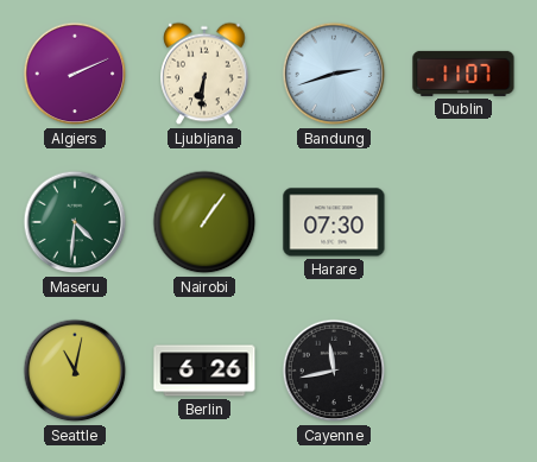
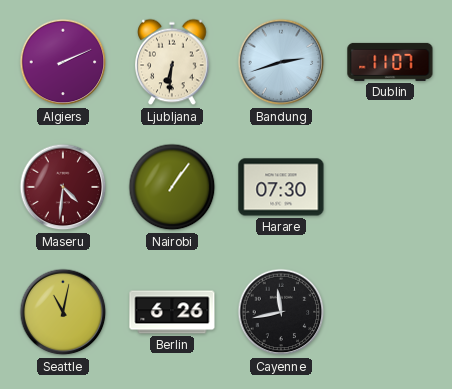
Maseru dial: green -> burgundy
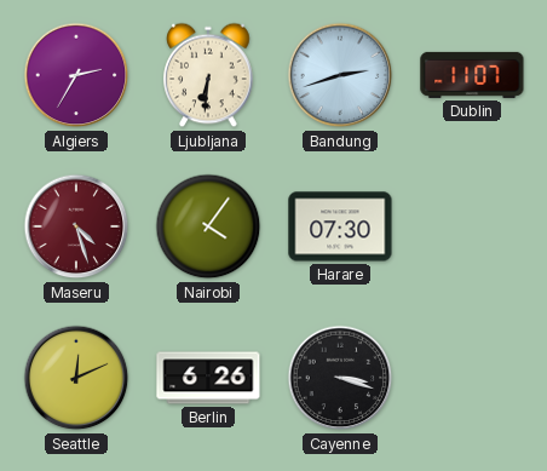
Algiers: 2:11 -> 2:35
Maseru: 4:31 -> 4:27
Nairobi: 1:06 -> 4:06
Seattle: 11:02 -> 12:11
Cayenne: 11:43 -> 3:18
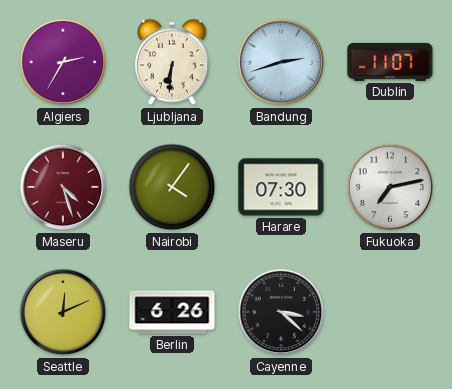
Fukuoka: none -> 7:13
Cayenne: 3:18 -> 3:22
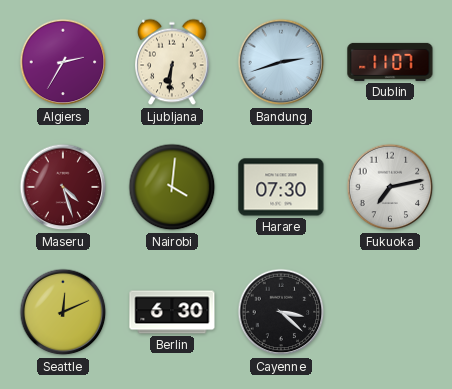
Nairobi: 4:06 -> 4:01
Berlin: 6:26 -> 6:30
